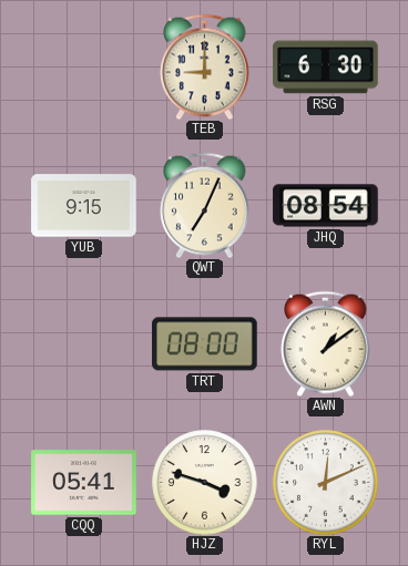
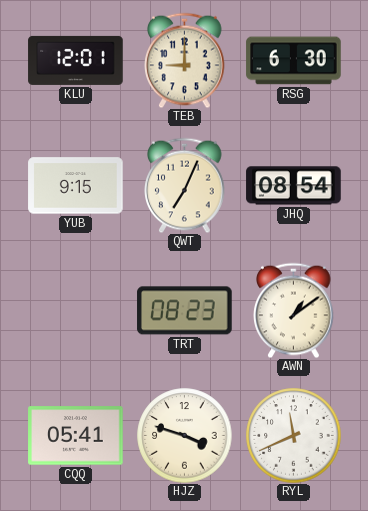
KLU: none -> 12:01
TRT: 08:00 -> 08:23
RYL: 12:11 -> 11:41
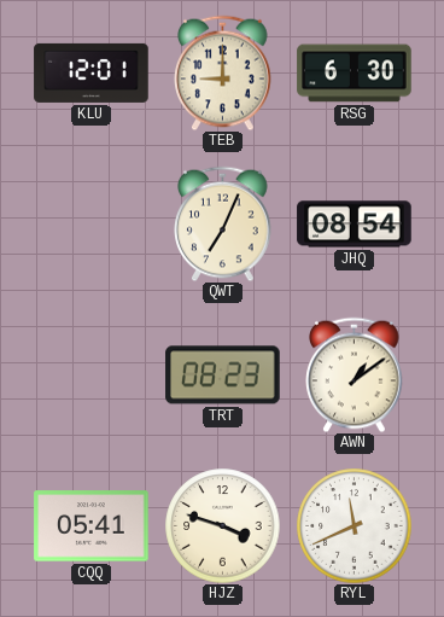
YUB: 9:15 -> none
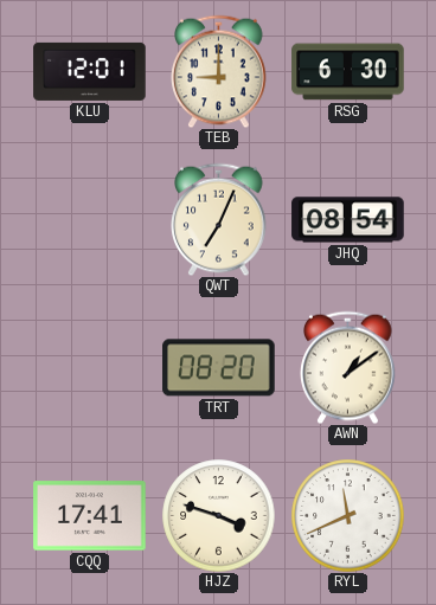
TRT: 08:23 -> 08:20
CQQ: 05:41 -> 17:41
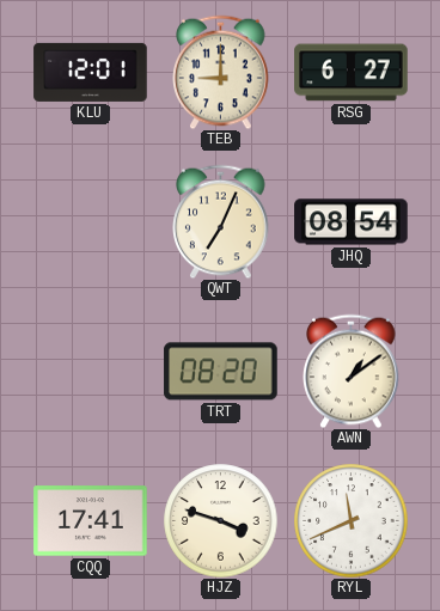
RSG: 6:30 -> 6:27
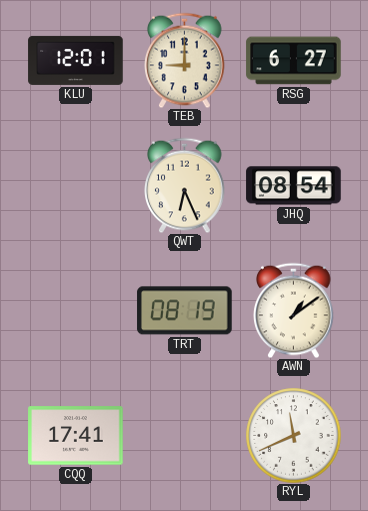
QWT: 7:04 -> 6:26
TRT: 08:20 -> 08:19
HJZ: 3:48 -> none
